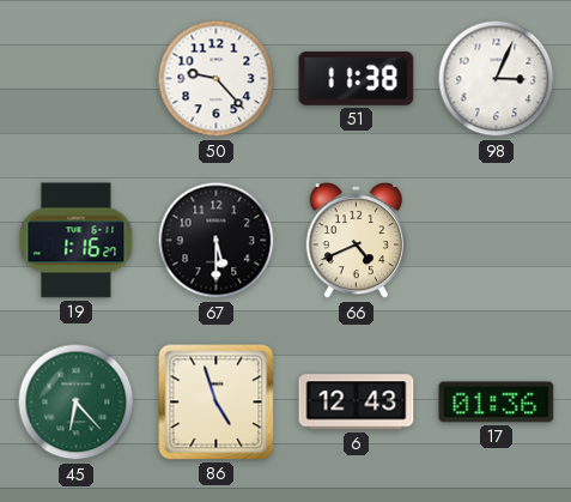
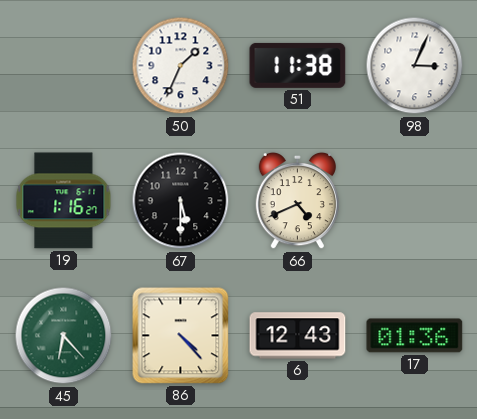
50: 9:23 -> 1:34
86: 4:57 -> 4:23
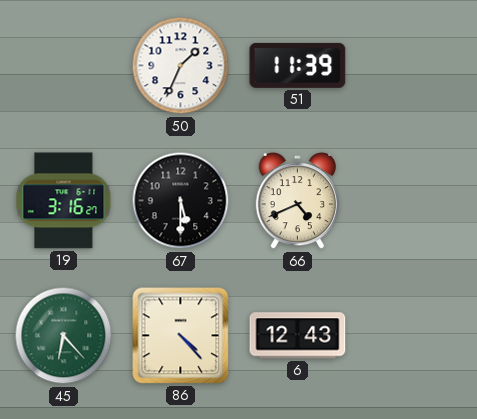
51: 11:38 -> 11:39
98: 3:04 -> none
19: 1:16 -> 3:16
17: 01:36 -> none
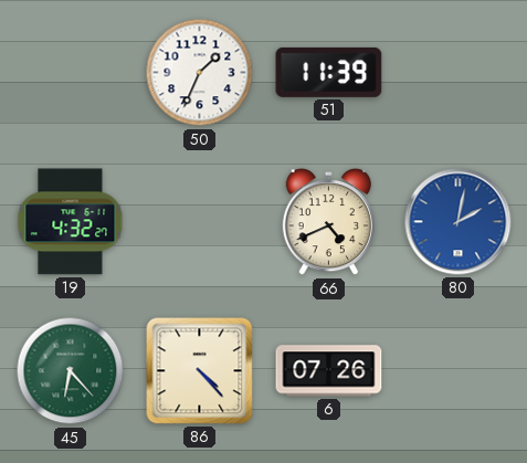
19: 3:16 -> 4:32
67: 5:30 -> none
80: none -> 2:02
6: 12:43 -> 07:26
